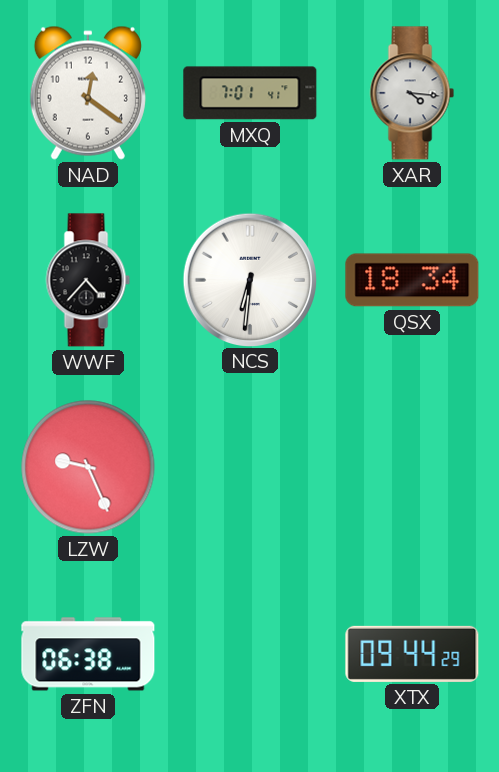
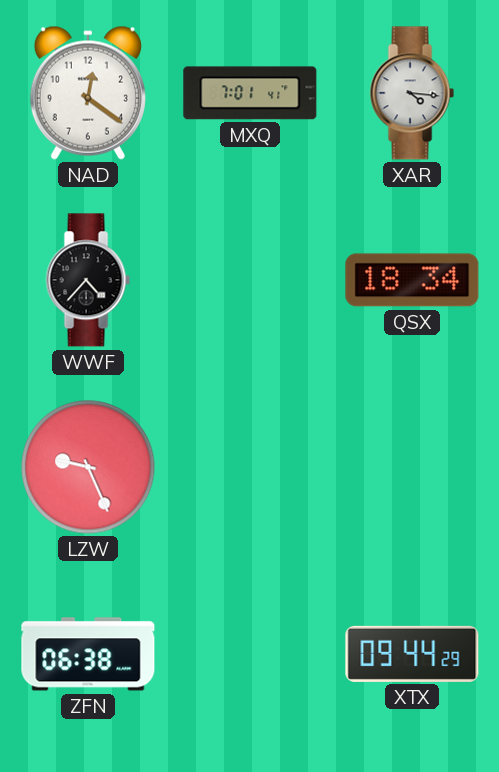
NCS: 6:31 -> none
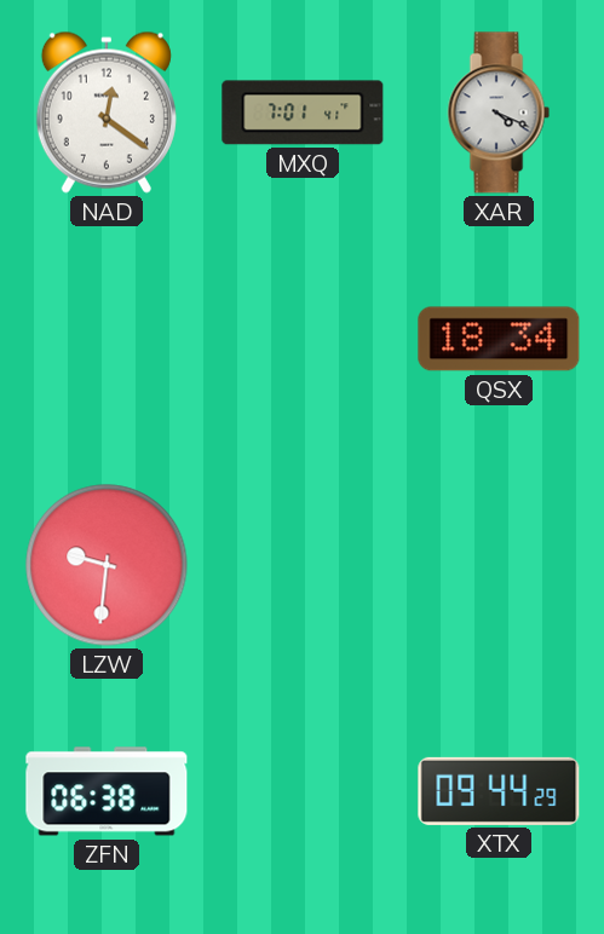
XAR: 4:16 -> 4:19
WWF: 4:37 -> none
LZW: 9:26 -> 9:31
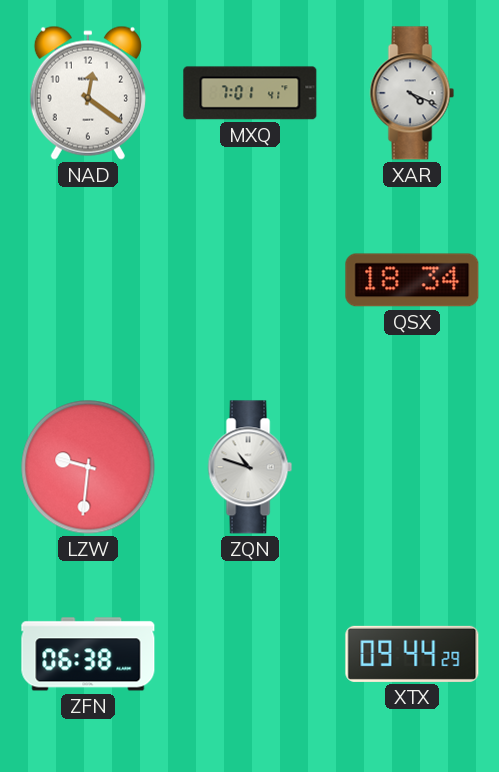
ZQN: none -> 10:48
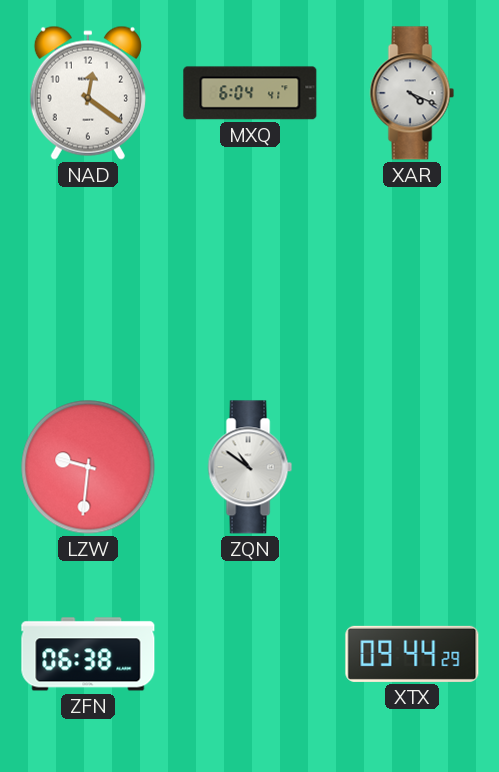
MXQ: 7:01 -> 6:04
QSX: 18:34 -> none
ZQN: 10:48 -> 10:51
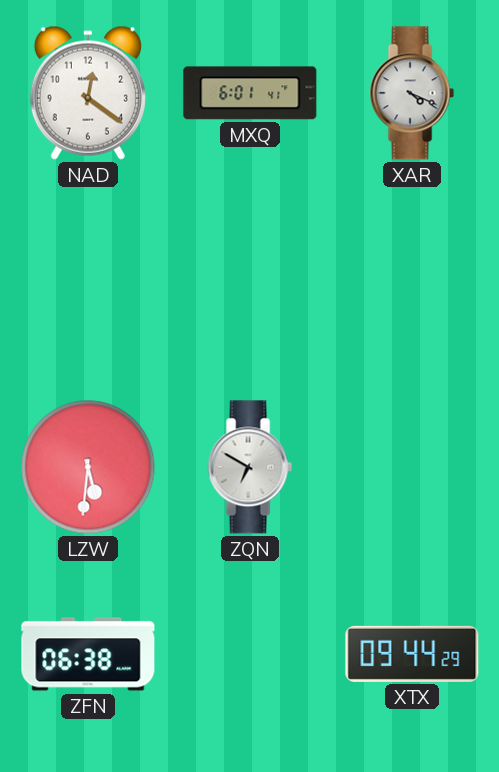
MXQ: 6:04 -> 6:01
LZW: 9:31 -> 5:31
ZQN: 10:51 -> 6:50
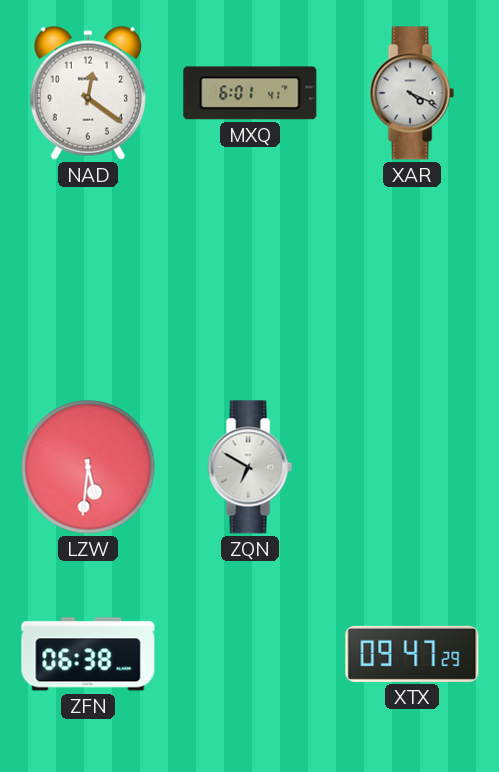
XTX: 09:44 -> 09:47
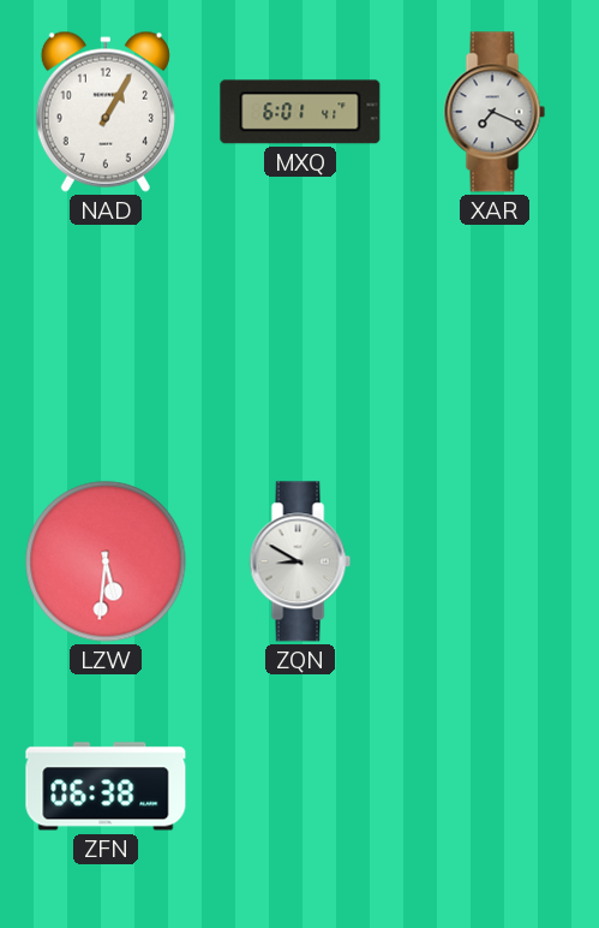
NAD: 12:21 -> 1:05
XAR: 4:19 -> 7:19
ZQN: 6:50 -> 8:50
XTX: 09:47 -> none
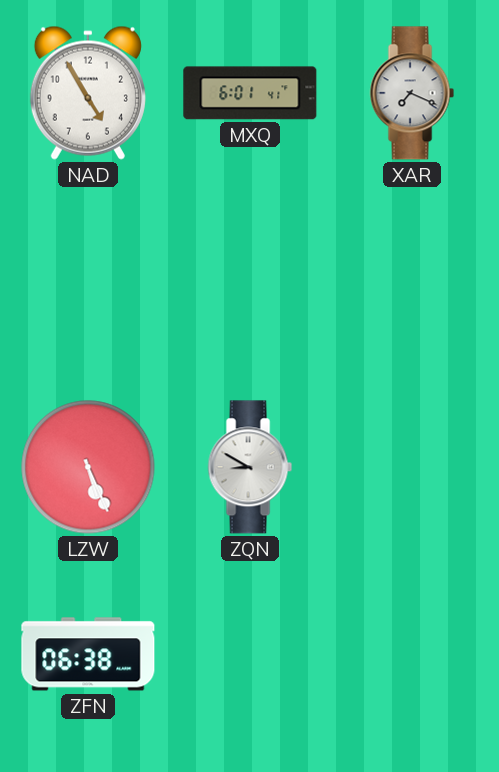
NAD: 1:05 -> 4:55
LZW: 5:31 -> 5:26
